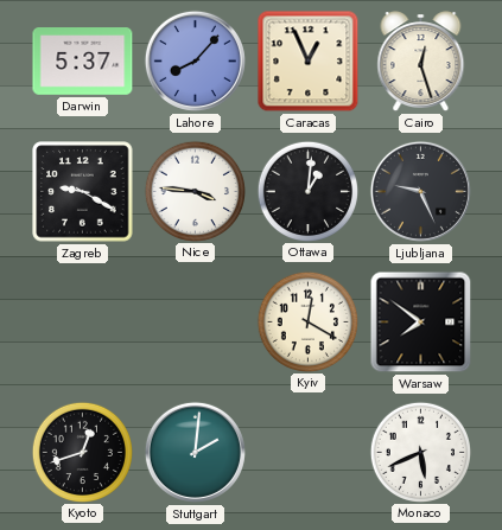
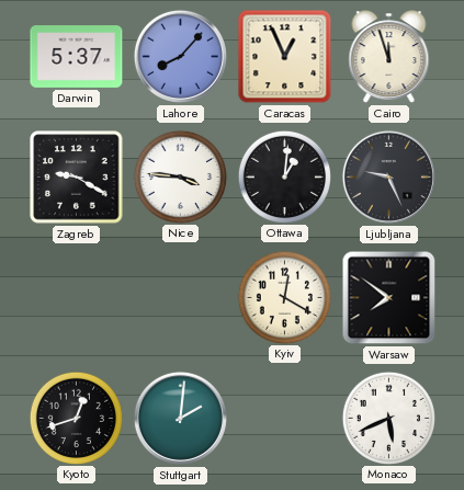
Cairo: 12:27 -> 11:57
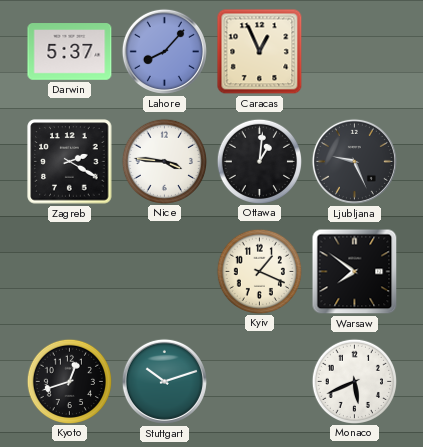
Cairo: 11:57 -> none
Zagreb: 9:20 -> 2:20
Kyiv: 12:20 -> 1:19
Stuttgart: 2:01 -> 10:12
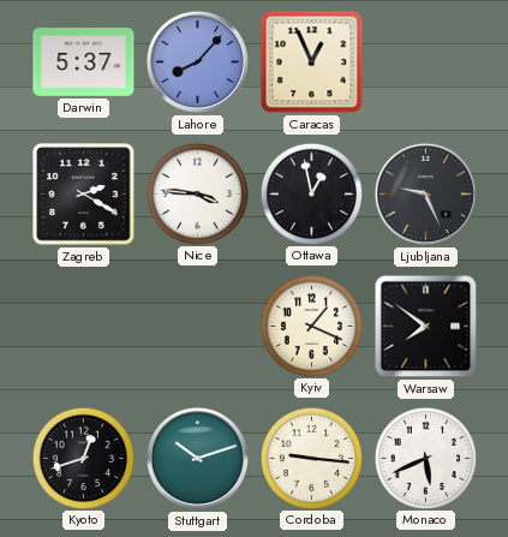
Ottawa: 1:01 -> 12:58
Cordoba: none -> 9:16
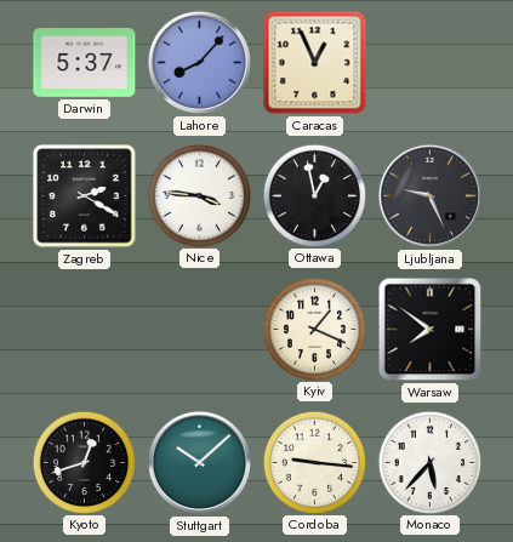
Stuttgart: 10:12 -> 10:08
Monaco: 5:41 -> 5:37
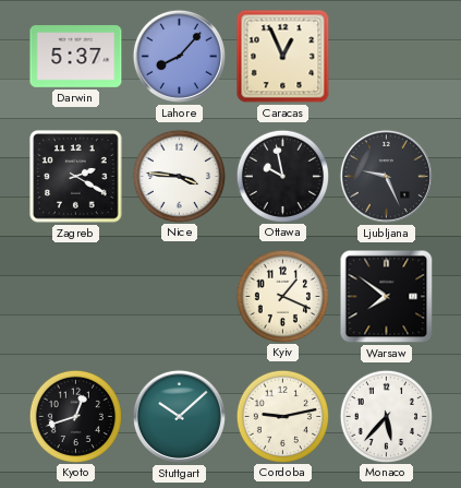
Ottawa: 12:58 -> 9:58
Cordoba: 9:16 -> 9:13
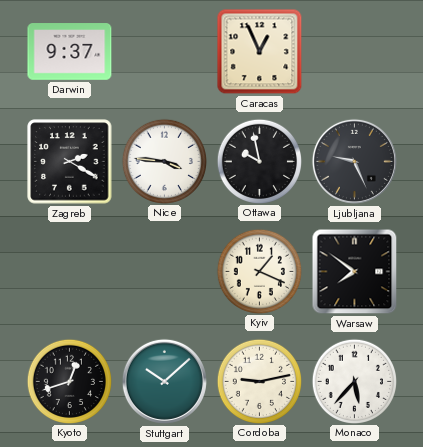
Darwin: 5:37 -> 9:37
Lahore: 8:07 -> none
